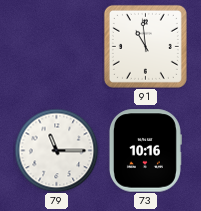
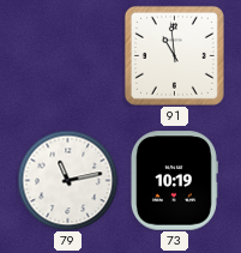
79: 11:15 -> 11:13
73: 10:16 -> 10:19
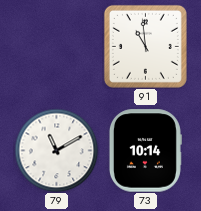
79: 11:13 -> 11:10
73: 10:19 -> 10:14
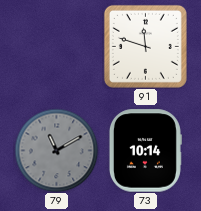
91: 10:59 -> 11:48
79 dial: white -> grey
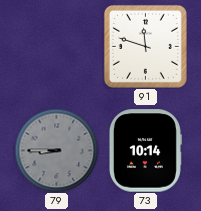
79: 11:10 -> 8:45
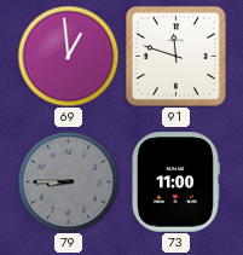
69: none -> 12:59
73: 10:14 -> 11:00
